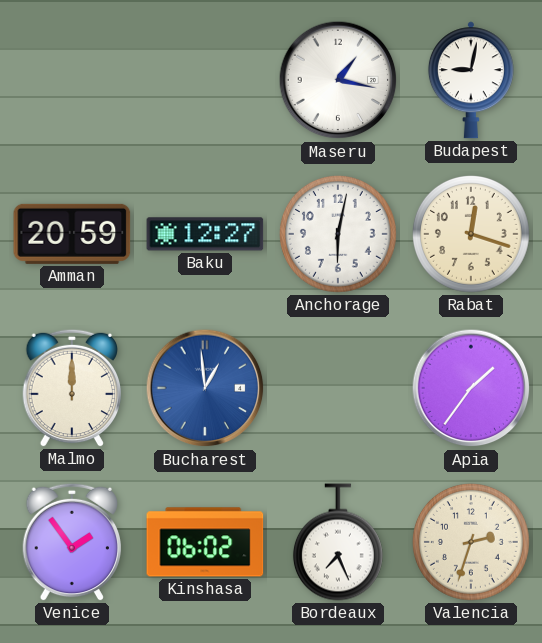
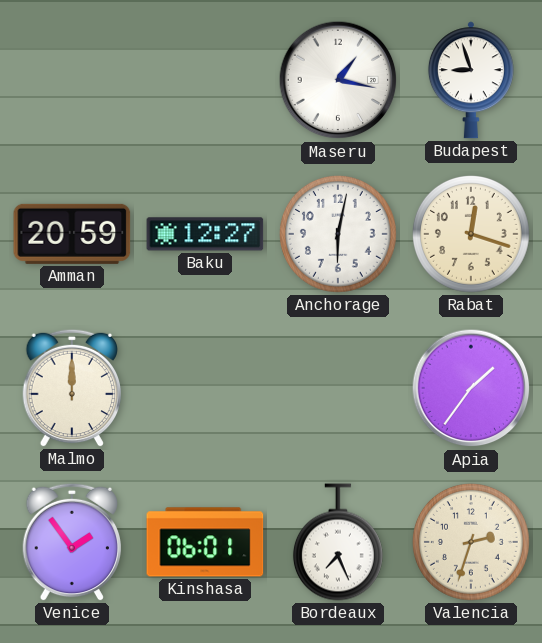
Budapest: 9:02 -> 8:57
Bucharest: 12:59 -> none
Kinshasa: 06:02 -> 06:01
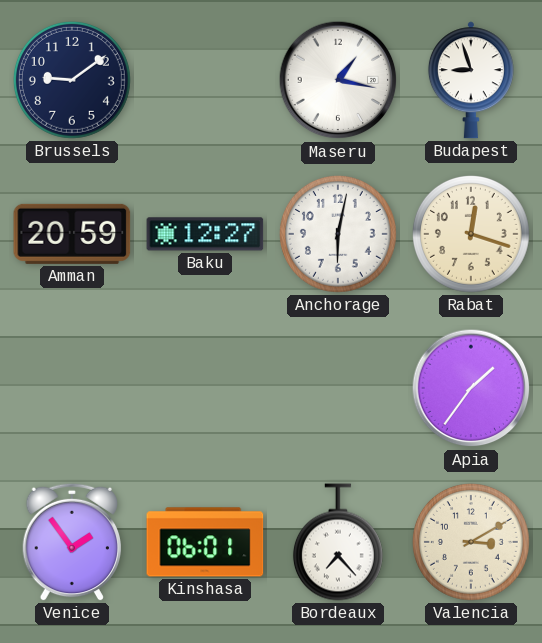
Brussels: none -> 9:09
Malmo: 12:00 -> none
Bordeaux: 7:26 -> 7:23
Valencia: 2:33 -> 3:10
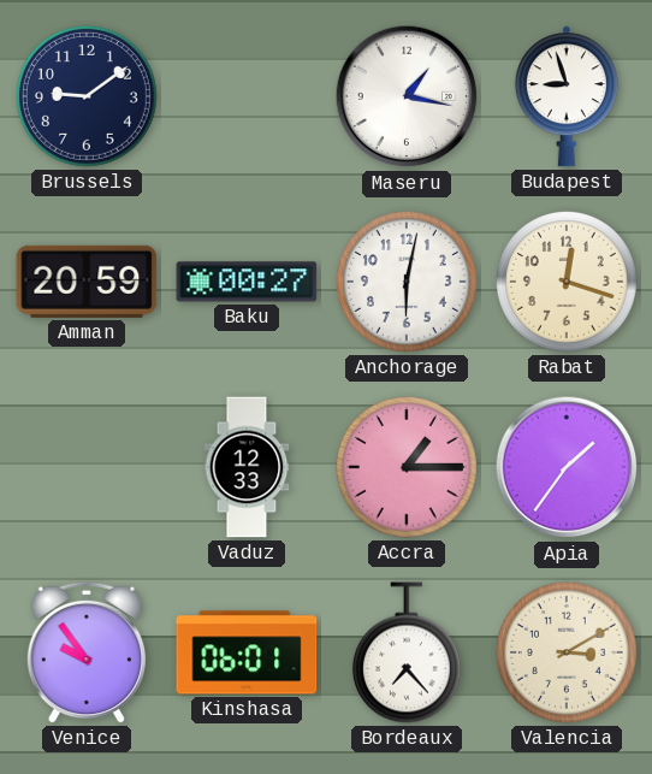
Baku: 12:27 -> 00:27
Vaduz: none -> 12:33
Accra: none -> 1:15
Venice: 1:54 -> 9:54
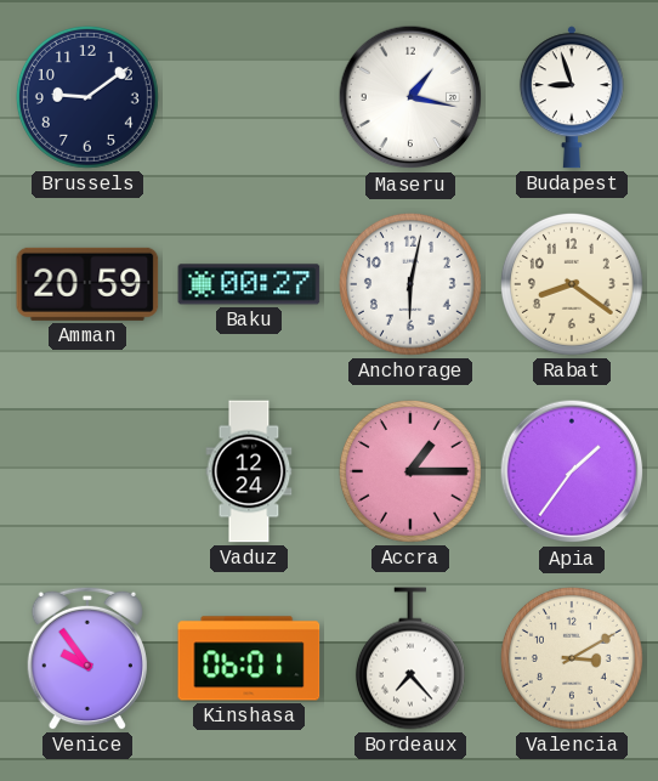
Rabat: 12:18 -> 8:21
Vaduz: 12:33 -> 12:24
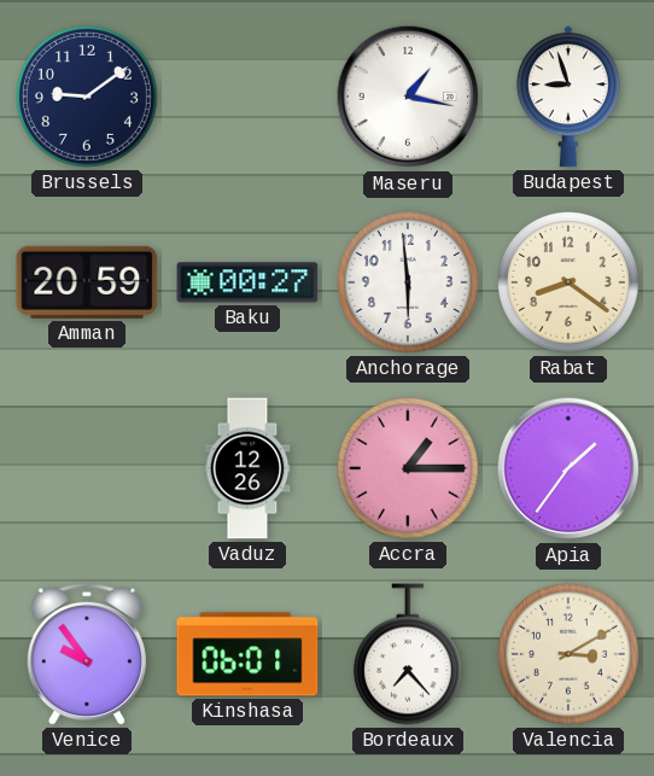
Anchorage: 6:02 -> 5:59
Vaduz: 12:24 -> 12:26
